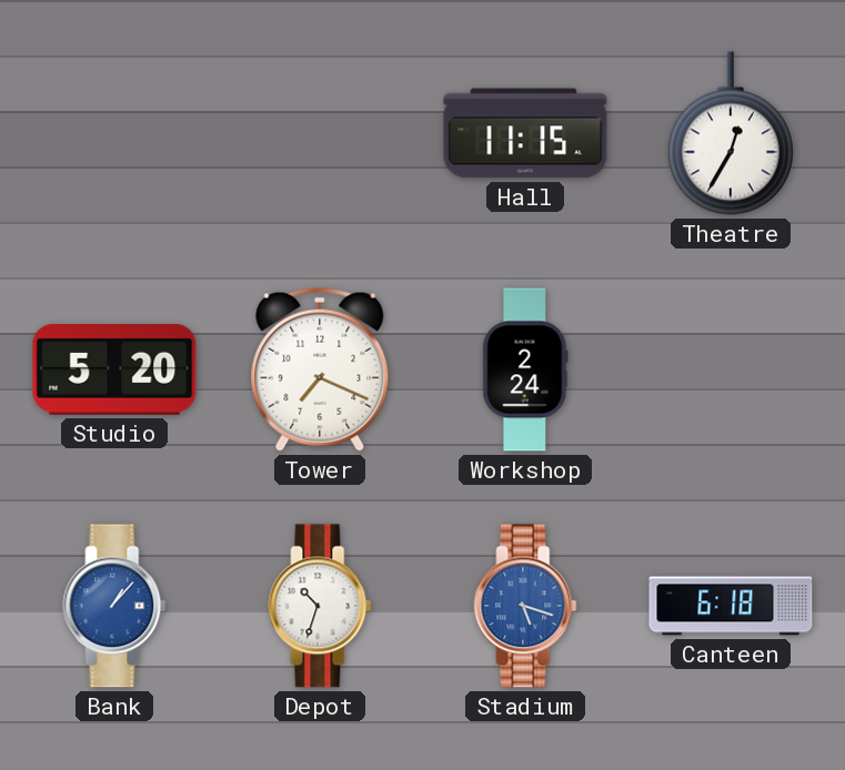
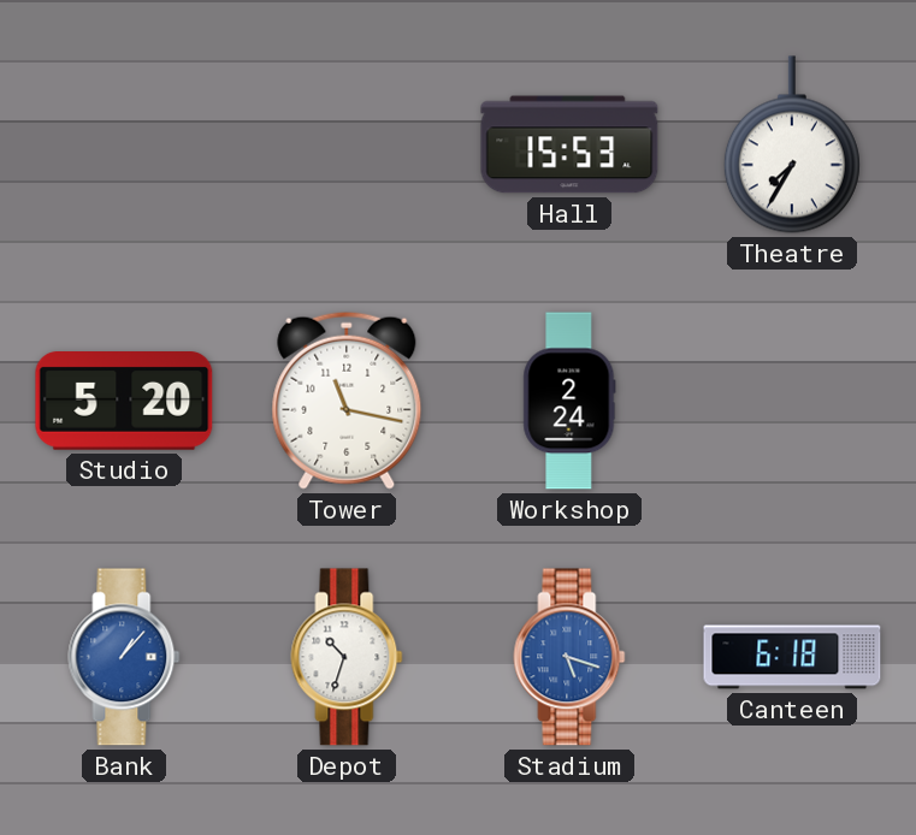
Hall: 11:15 -> 15:53
Theatre: 12:35 -> 7:35
Tower: 7:19 -> 11:17
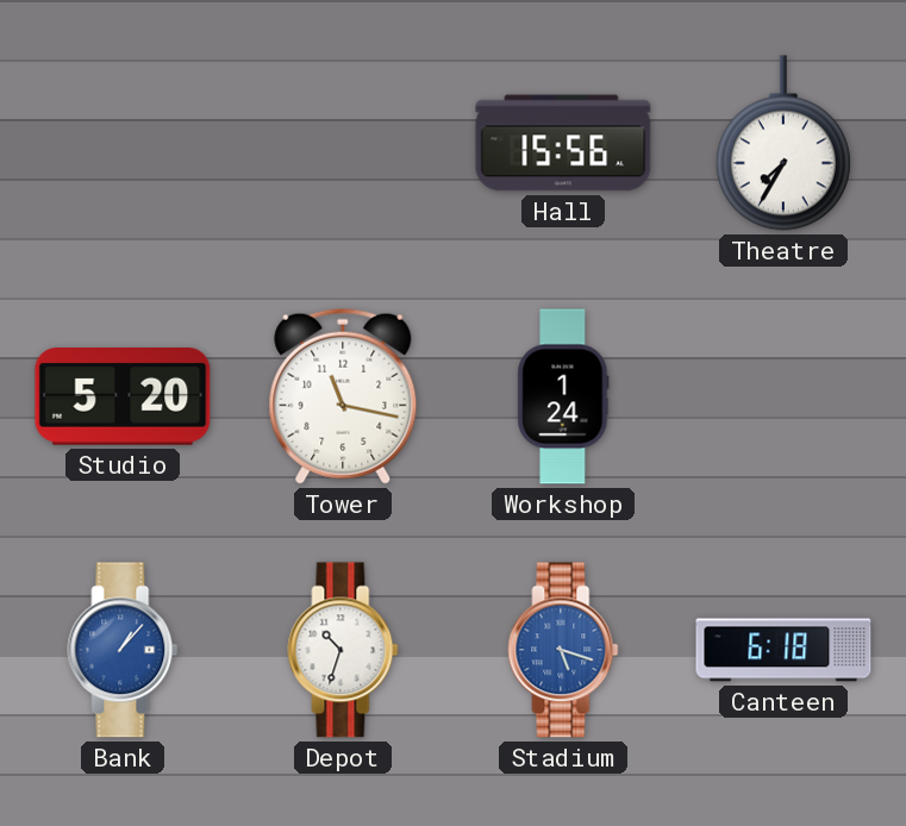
Hall: 15:53 -> 15:56
Workshop: 2:24 -> 1:24
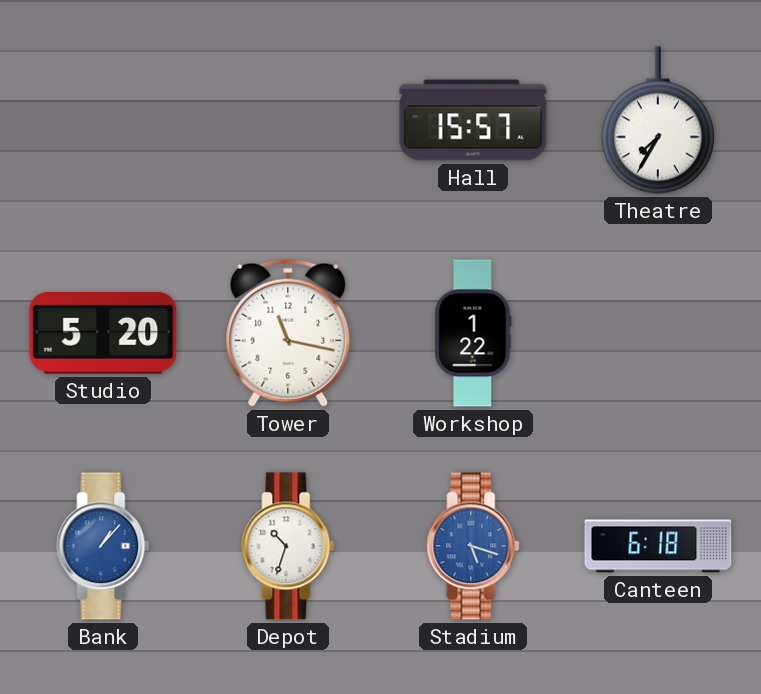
Hall: 15:56 -> 15:57
Workshop: 1:24 -> 1:22
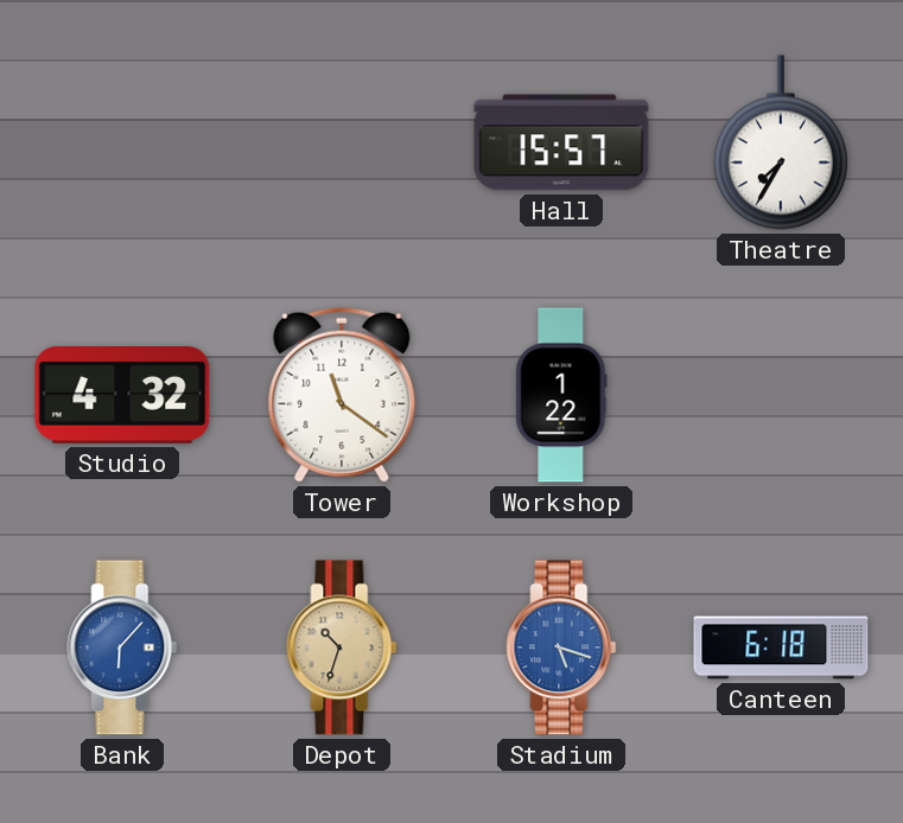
Studio: 5:20 -> 4:32
Tower: 11:17 -> 11:21
Bank: 1:07 -> 6:07
Depot dial: white -> champagne
